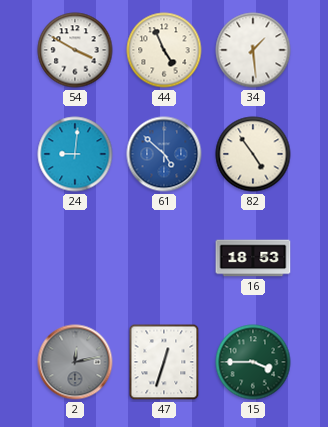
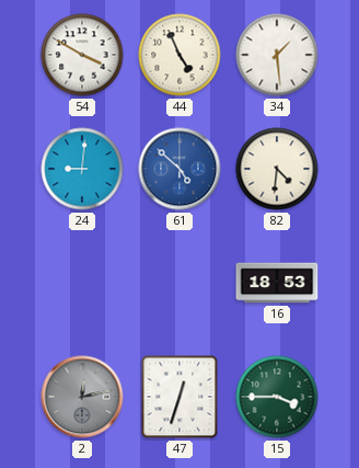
82: 4:54 -> 4:31
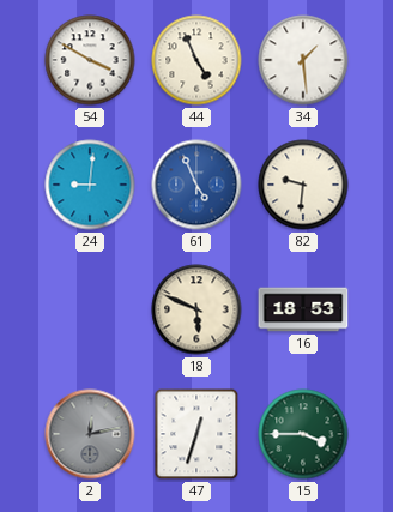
61: 4:52 -> 4:56
82: 4:31 -> 9:31
18: none -> 5:49
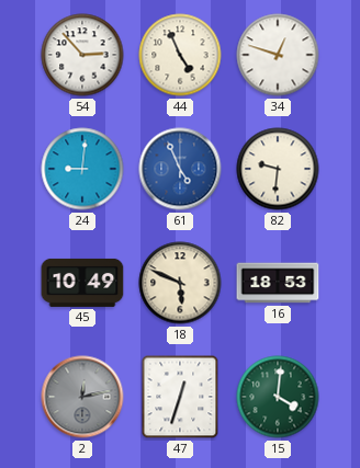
54: 3:50 -> 2:53
34: 1:29 -> 12:48
45: none -> 10:49
15: 3:45 -> 4:01
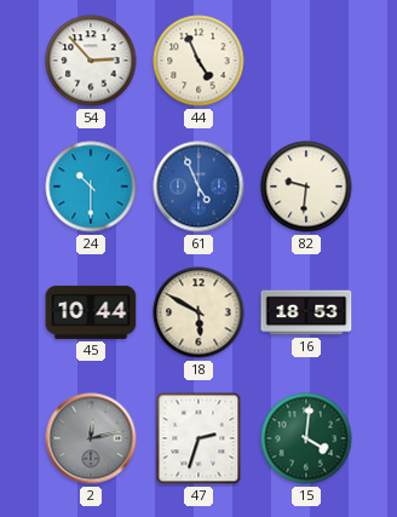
34: 12:48 -> none
24: 9:01 -> 10:30
45: 10:49 -> 10:44
18: 5:49 -> 5:50
47: 12:33 -> 2:33
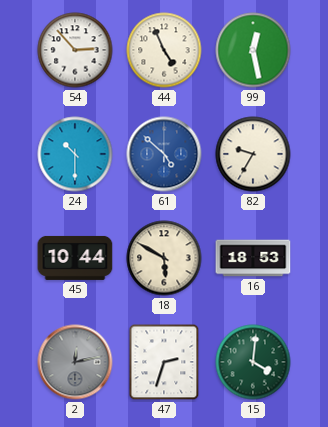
99: none -> 12:28
61: 4:56 -> 4:52
82: 9:31 -> 9:35
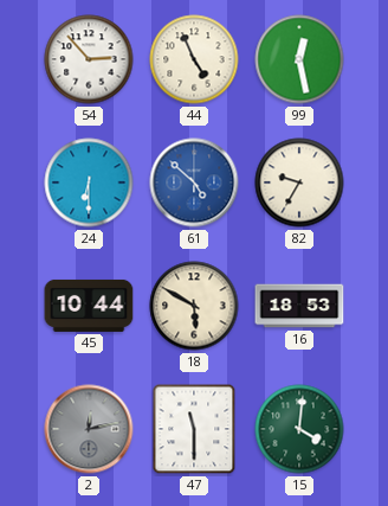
24: 10:30 -> 6:30
47: 2:33 -> 11:30
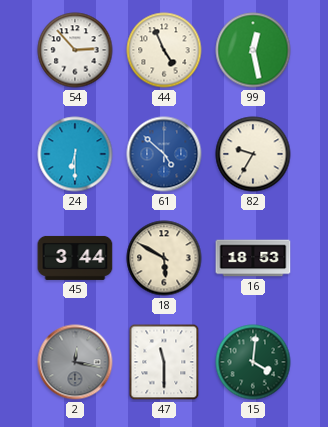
45: 10:44 -> 3:44
2: 12:13 -> 12:17
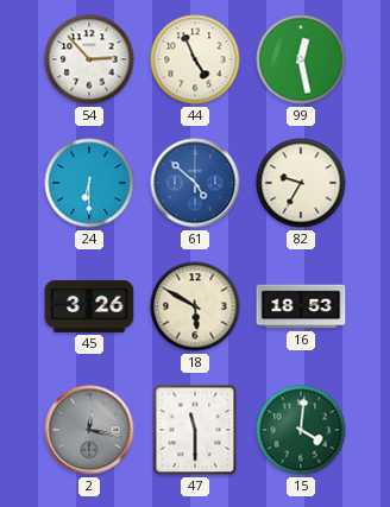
45: 3:44 -> 3:26
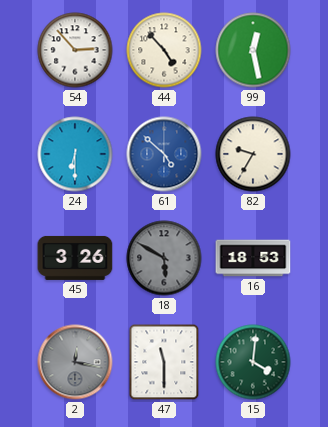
44: 4:56 -> 4:53
18 dial: cream -> grey
